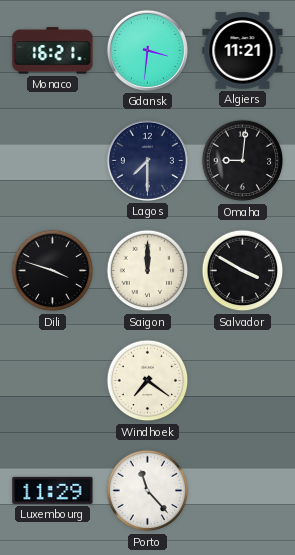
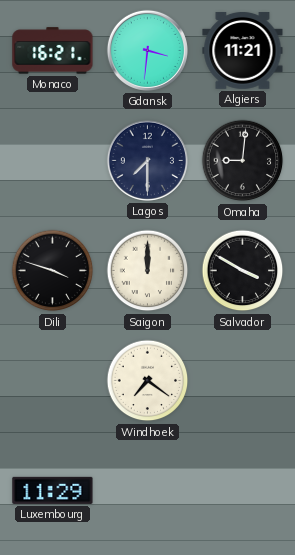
Porto: 11:23 -> none
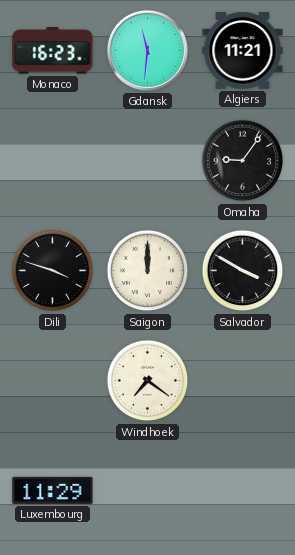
Monaco: 16:21 -> 16:23
Gdansk: 3:31 -> 11:31
Lagos: 7:30 -> none
Omaha: 9:01 -> 9:06
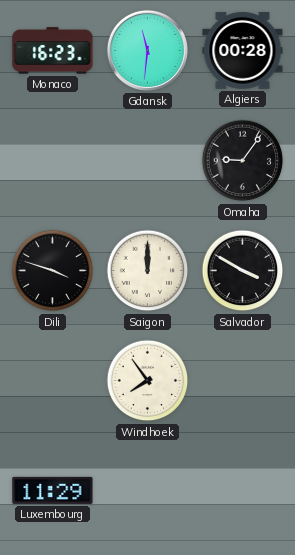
Algiers: 11:21 -> 00:28
Windhoek: 7:21 -> 7:54
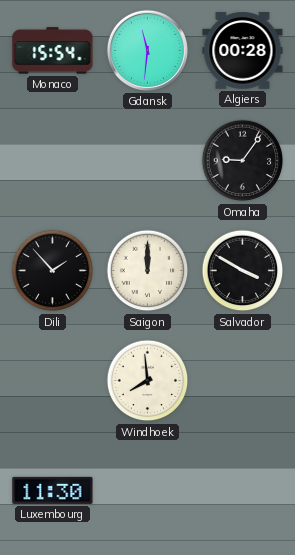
Monaco: 16:23 -> 15:54
Dili: 3:48 -> 1:53
Windhoek: 7:54 -> 7:59
Luxembourg: 11:29 -> 11:30
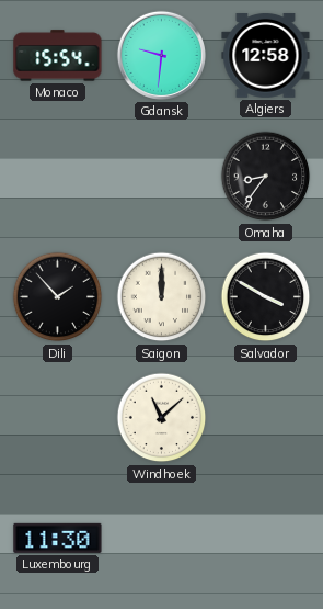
Gdansk: 11:31 -> 9:31
Algiers: 00:28 -> 12:58
Omaha: 9:06 -> 8:36
Windhoek: 7:59 -> 11:08
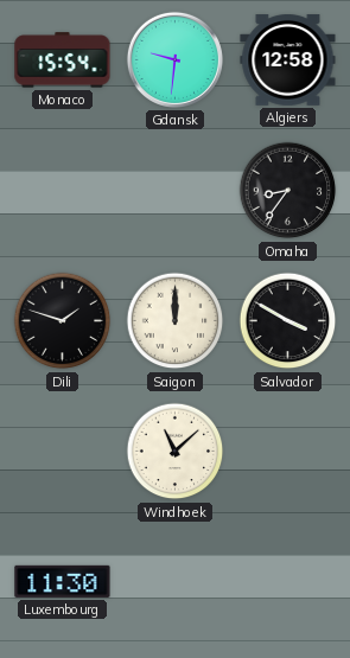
Dili: 1:53 -> 1:48
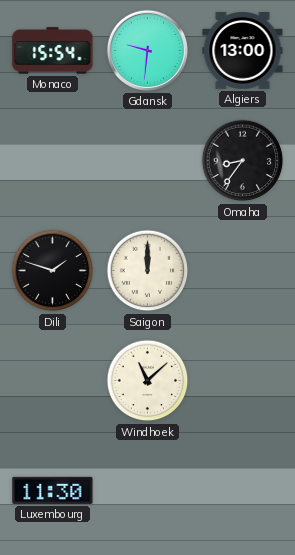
Algiers: 12:58 -> 13:00
Salvador: 3:50 -> none
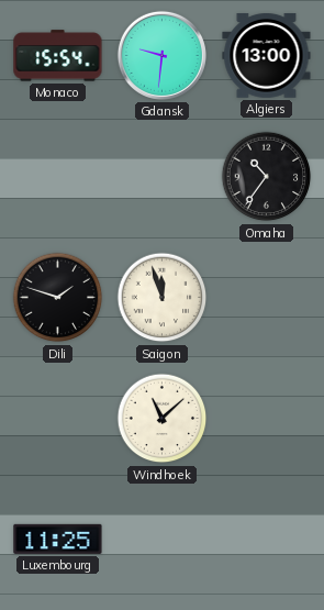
Omaha: 8:36 -> 10:36
Saigon: 12:00 -> 11:57
Luxembourg: 11:30 -> 11:25
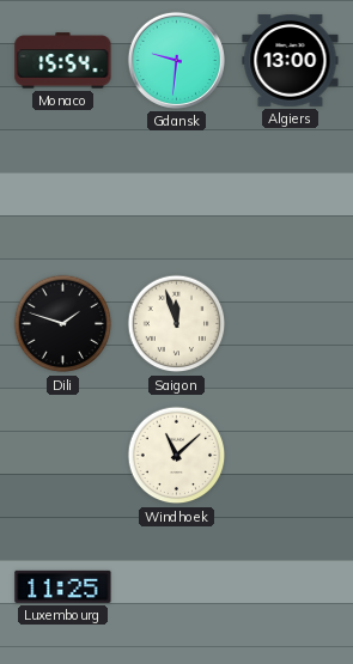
Omaha: 10:36 -> none
